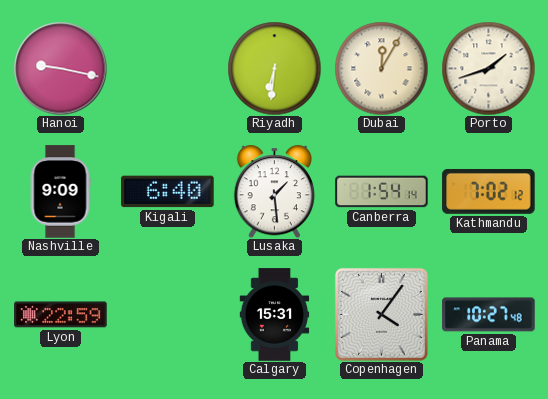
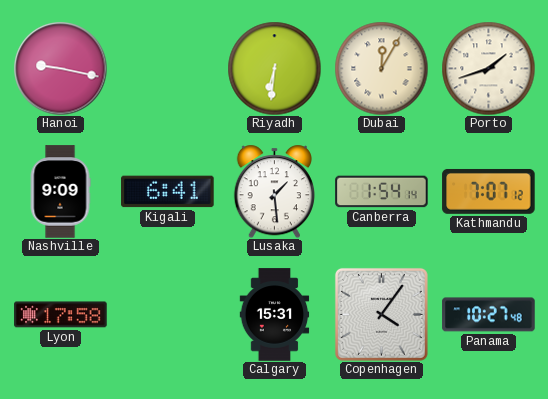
Kigali: 6:40 -> 6:41
Kathmandu: 7:02 -> 7:07
Lyon: 22:59 -> 17:58
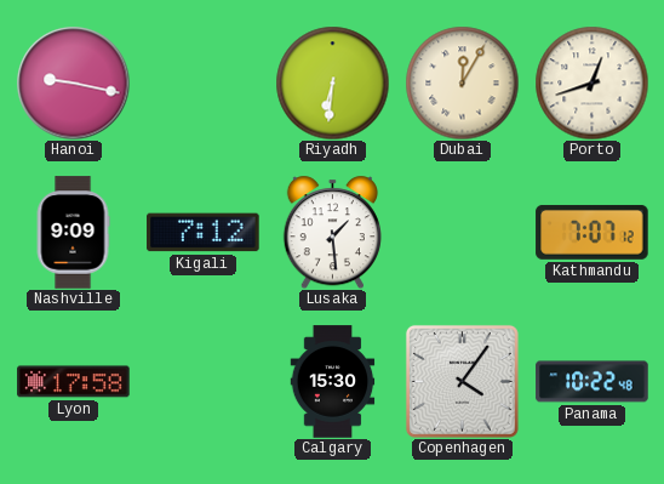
Porto: 1:42 -> 12:42
Kigali: 6:41 -> 7:12
Canberra: 1:54 -> none
Calgary: 15:31 -> 15:30
Panama: 10:27 -> 10:22
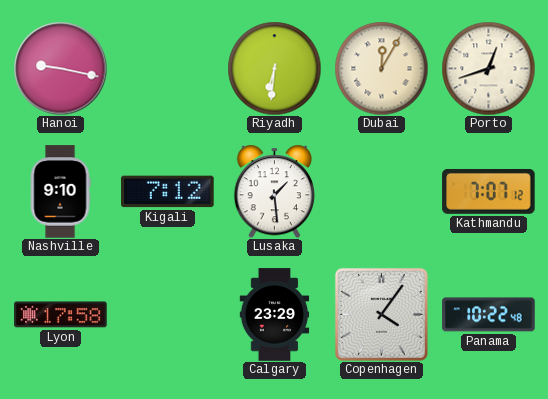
Nashville: 9:09 -> 9:10
Calgary: 15:30 -> 23:29
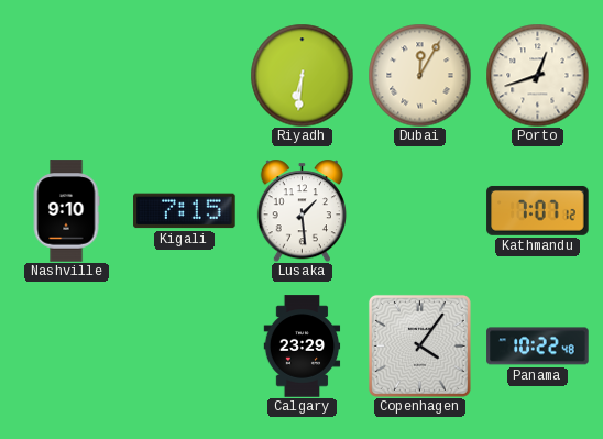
Hanoi: 9:17 -> none
Kigali: 7:12 -> 7:15
Lyon: 17:58 -> none
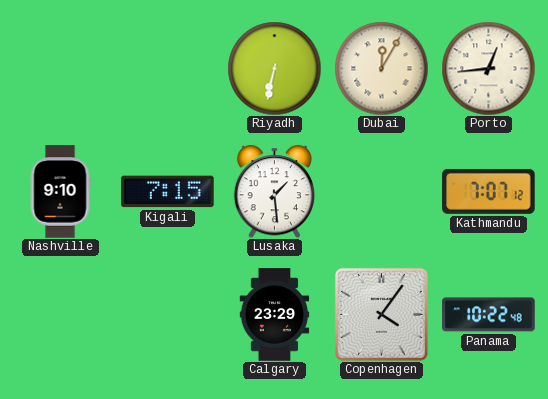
Riyadh: 6:31 -> 6:32
Porto: 12:42 -> 12:44
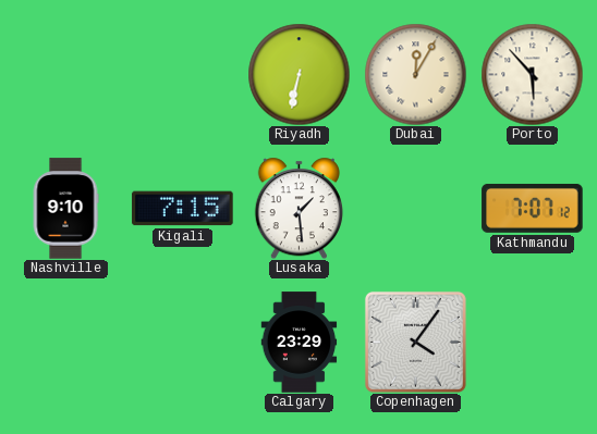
Porto: 12:44 -> 5:53
Panama: 10:22 -> none
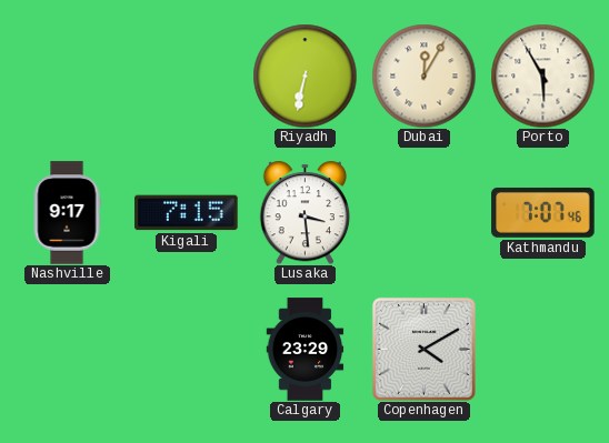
Porto: 5:53 -> 5:55
Nashville: 9:10 -> 9:17
Lusaka: 1:29 -> 3:29
Kathmandu: 7:07:12 -> 7:07:46
Copenhagen: 4:06 -> 4:10
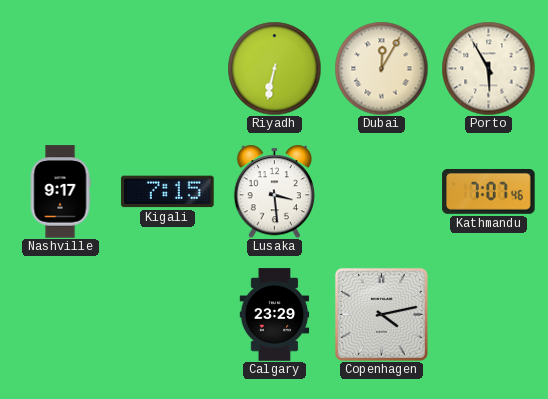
Copenhagen: 4:10 -> 4:13
